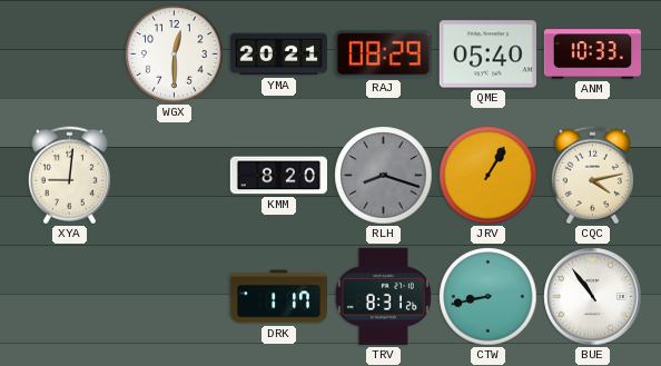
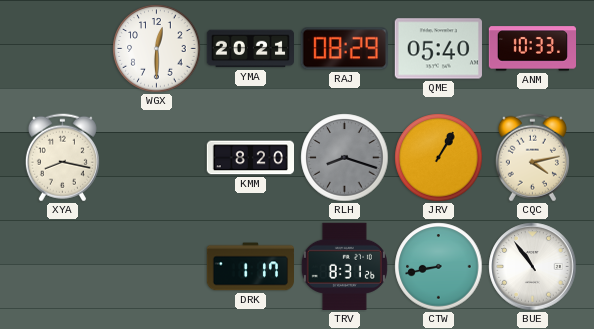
XYA: 9:01 -> 8:17
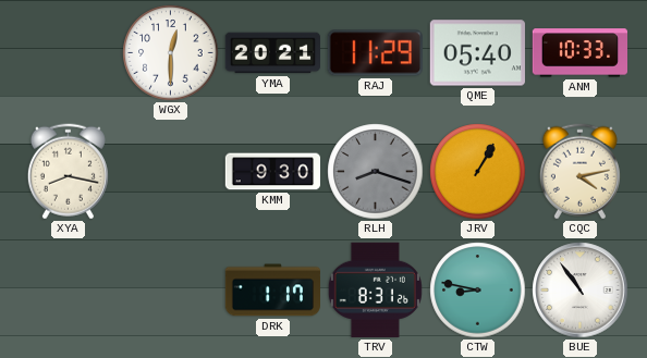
RAJ: 08:29 -> 11:29
KMM: 8:20 -> 9:30
CTW: 8:43 -> 8:47
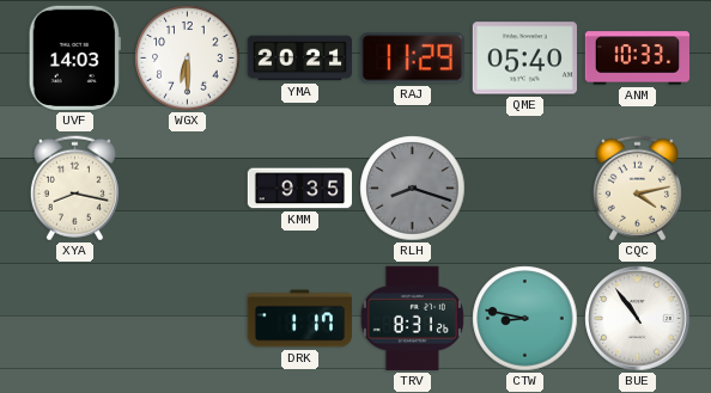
UVF: none -> 14:03
WGX: 12:30 -> 6:30
KMM: 9:30 -> 9:35
JRV: 1:05 -> none
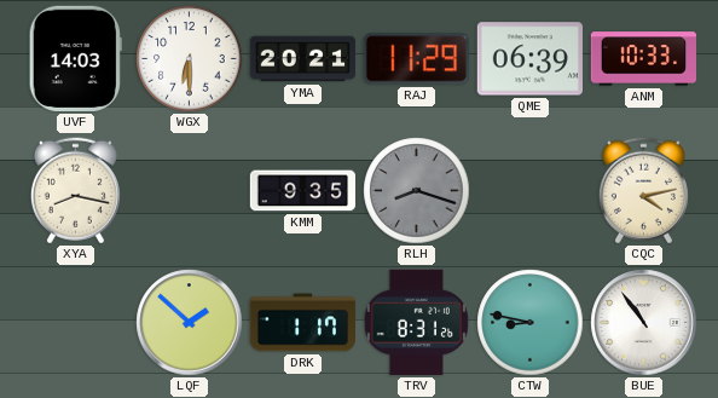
QME: 05:40 -> 06:39
LQF: none -> 1:52
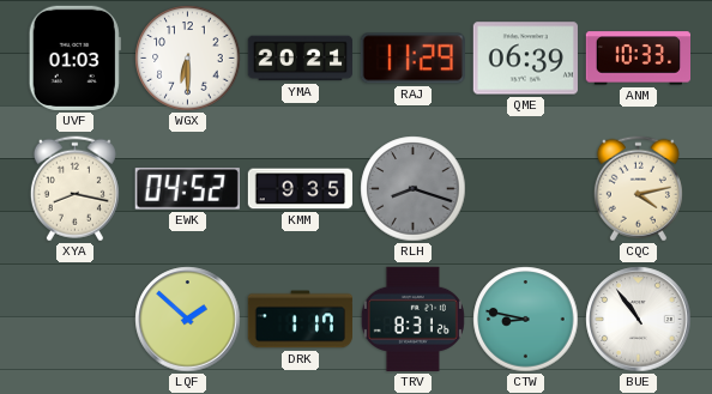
UVF: 14:03 -> 01:03
EWK: none -> 04:52
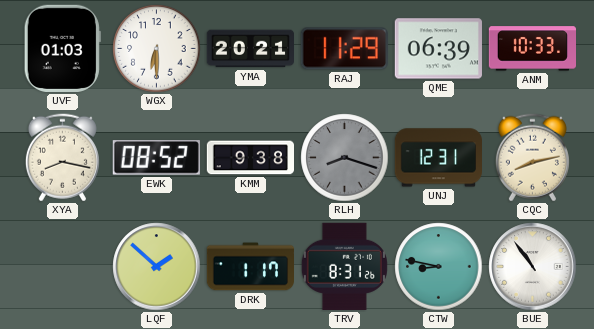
EWK: 04:52 -> 08:52
KMM: 9:35 -> 9:38
UNJ: none -> 12:31
CQC: 4:13 -> 8:13
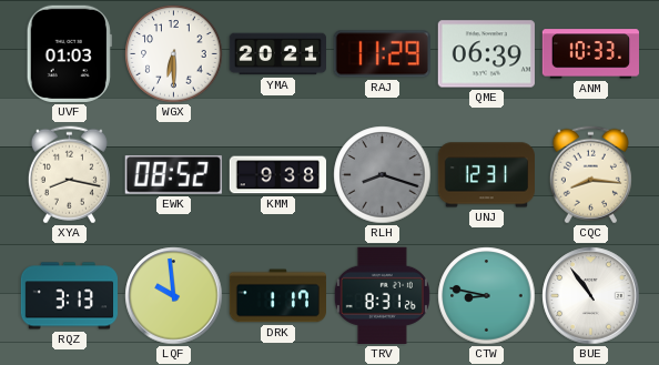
CQC: 8:13 -> 8:16
RQZ: none -> 3:13
LQF: 1:52 -> 9:59
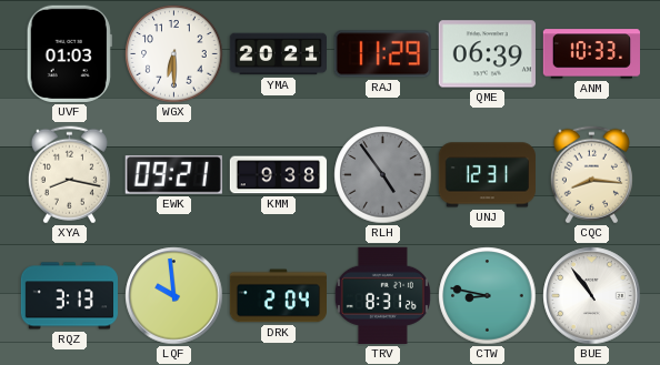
EWK: 08:52 -> 09:21
RLH: 8:18 -> 4:54
DRK: 1:17 -> 2:04
